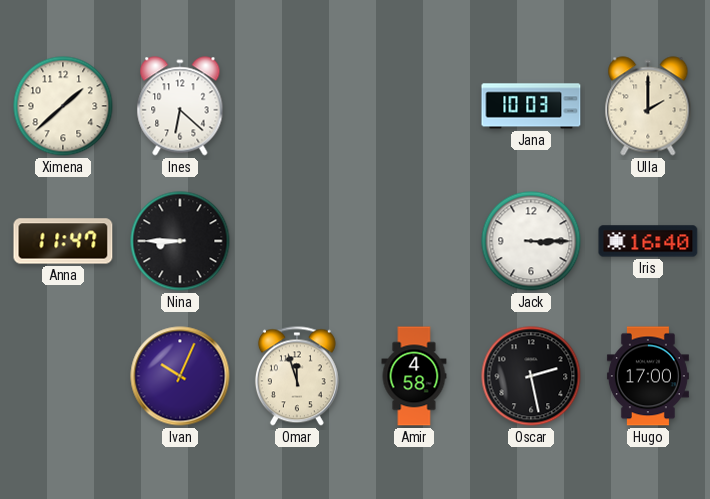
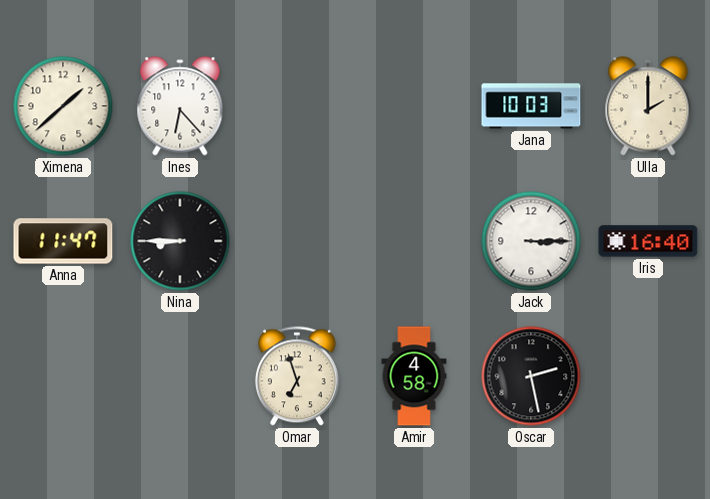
Ines: 6:22 -> 6:23
Ivan: 10:04 -> none
Omar: 11:57 -> 6:57
Hugo: 17:00 -> none
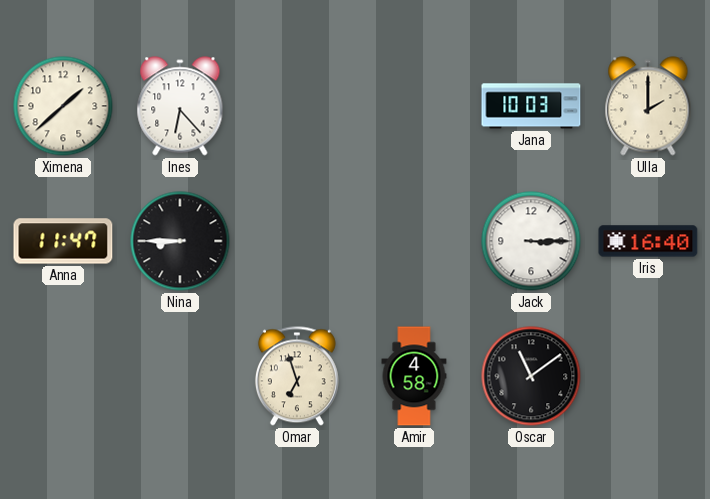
Oscar: 2:28 -> 11:09
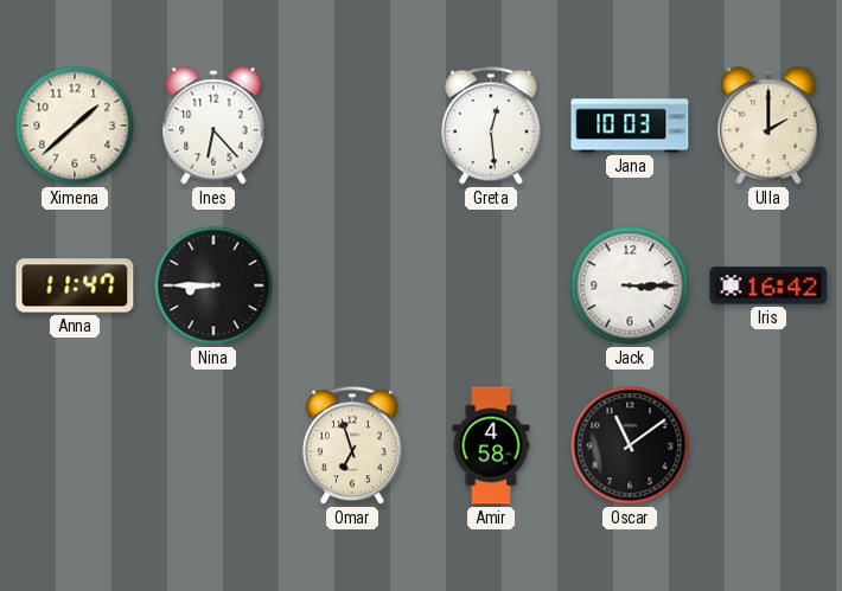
Greta: none -> 12:29
Iris: 16:40 -> 16:42
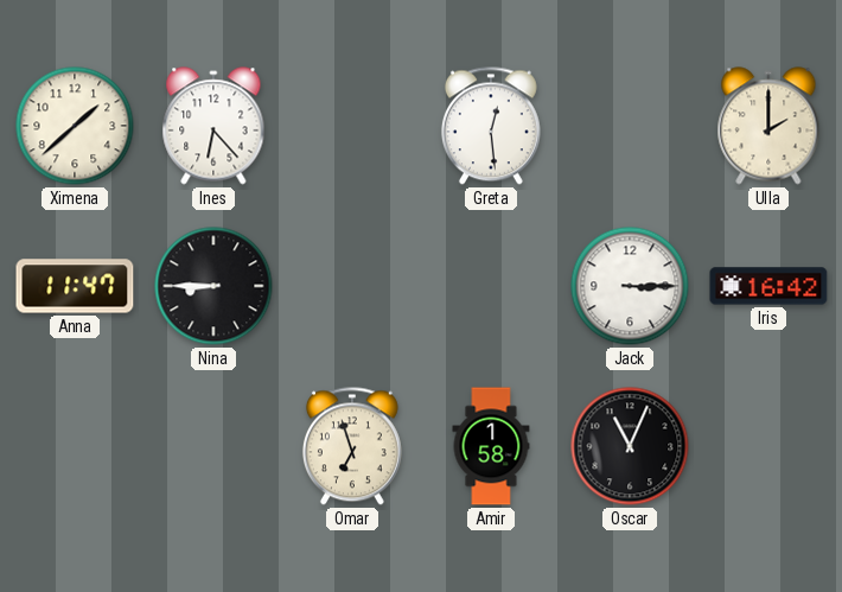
Jana: 10:03 -> none
Amir: 4:58 -> 1:58
Oscar: 11:09 -> 11:04
